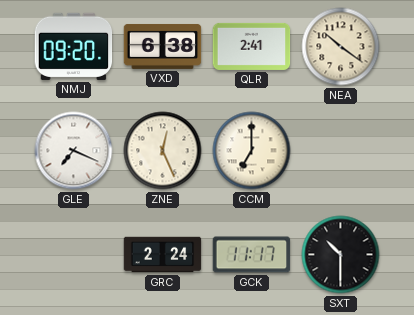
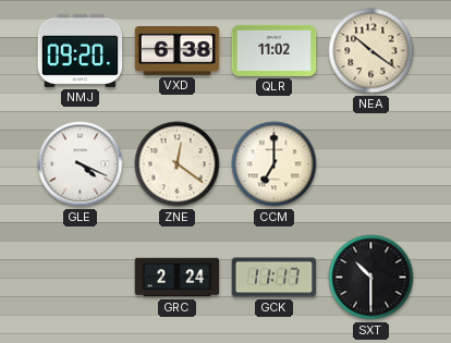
QLR: 2:41 -> 11:02
GLE: 7:19 -> 4:19
ZNE: 12:26 -> 12:21
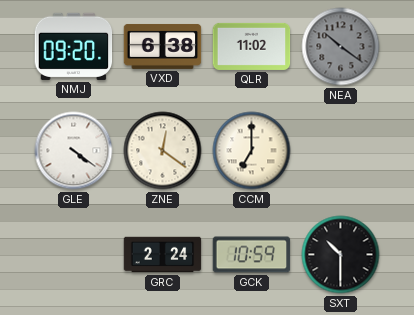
NEA dial: cream -> grey
GLE: 4:19 -> 4:21
GCK: 11:17 -> 10:59
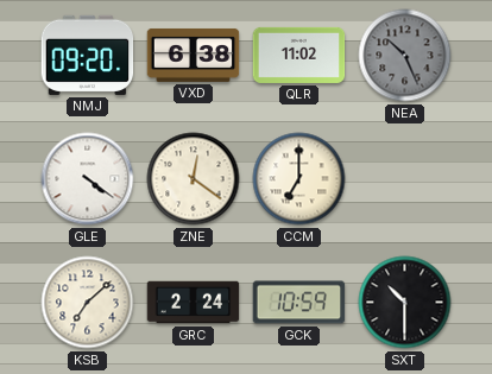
NEA: 10:21 -> 10:26
KSB: none -> 7:08
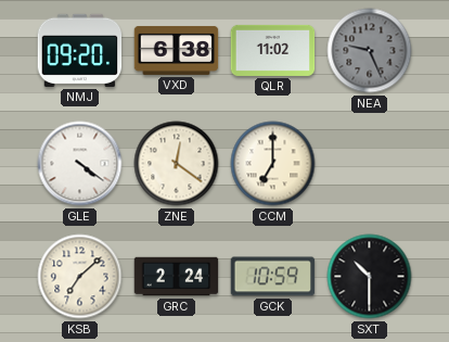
NEA: 10:26 -> 9:26
